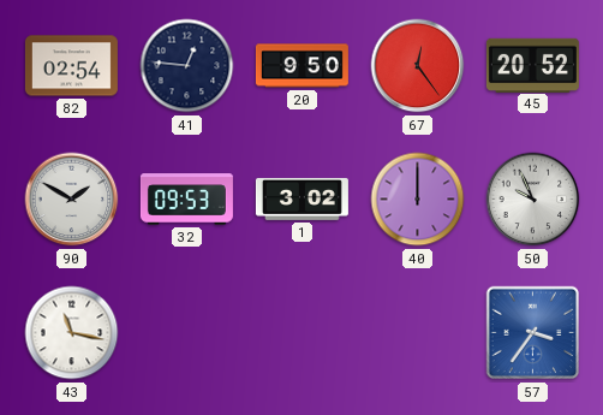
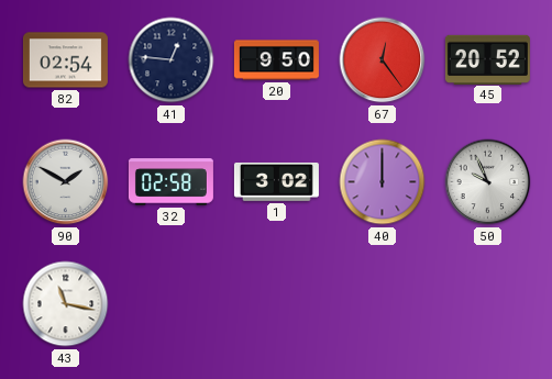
32: 09:53 -> 02:58
57: 3:36 -> none
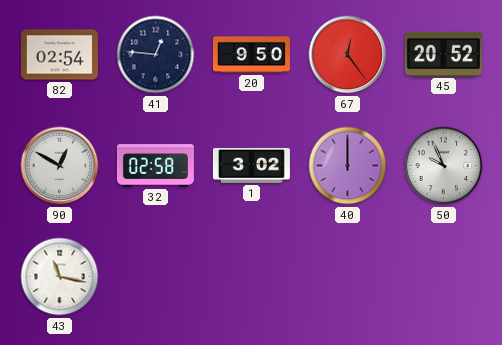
90: 1:50 -> 12:50
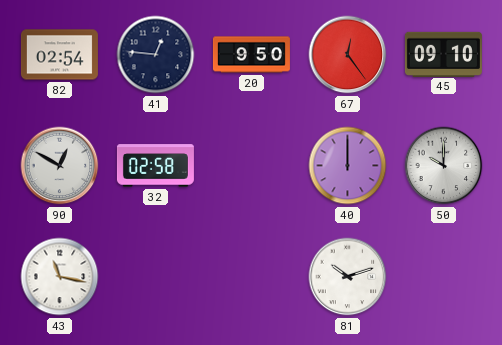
45: 20:52 -> 09:10
1: 3:02 -> none
50: 9:56 -> 10:00
81: none -> 10:12
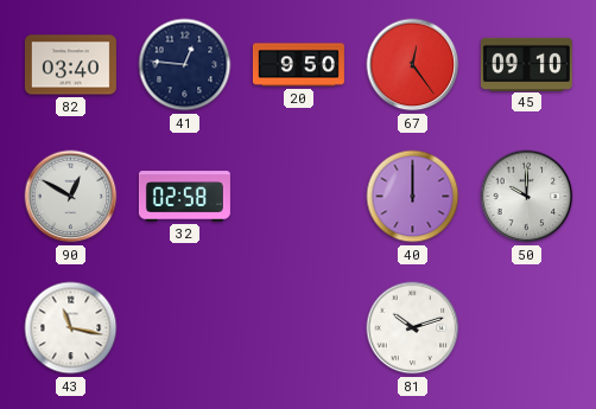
82: 02:54 -> 03:40
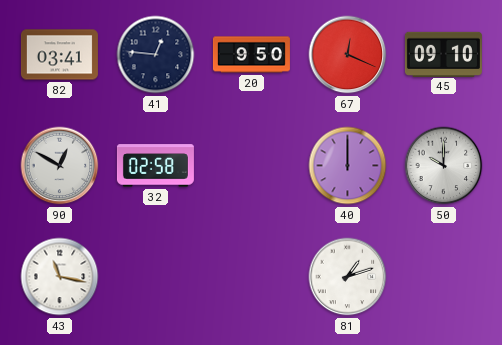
82: 03:40 -> 03:41
67: 12:24 -> 12:19
81: 10:12 -> 1:12
